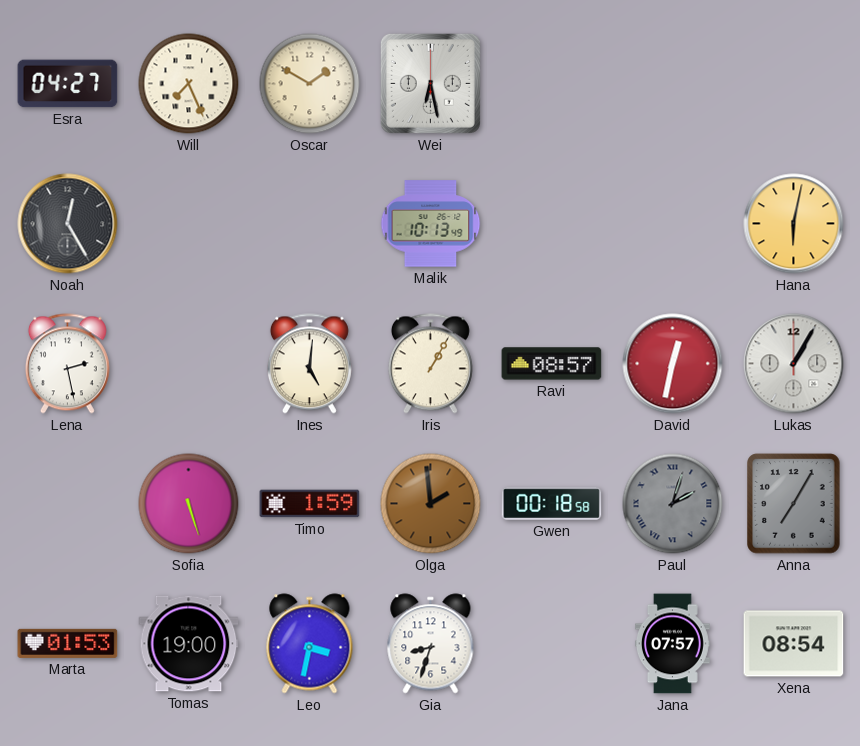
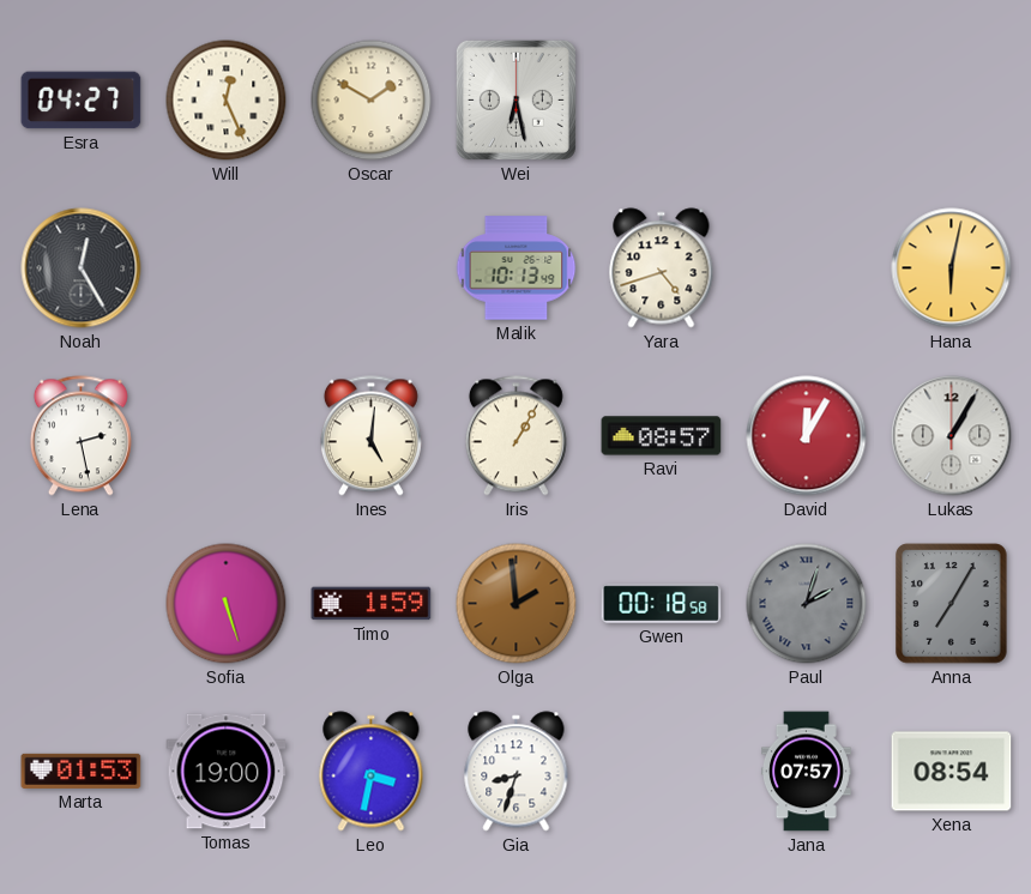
Will: 7:26 -> 12:26
Yara: none -> 4:42
David: 12:32 -> 12:05
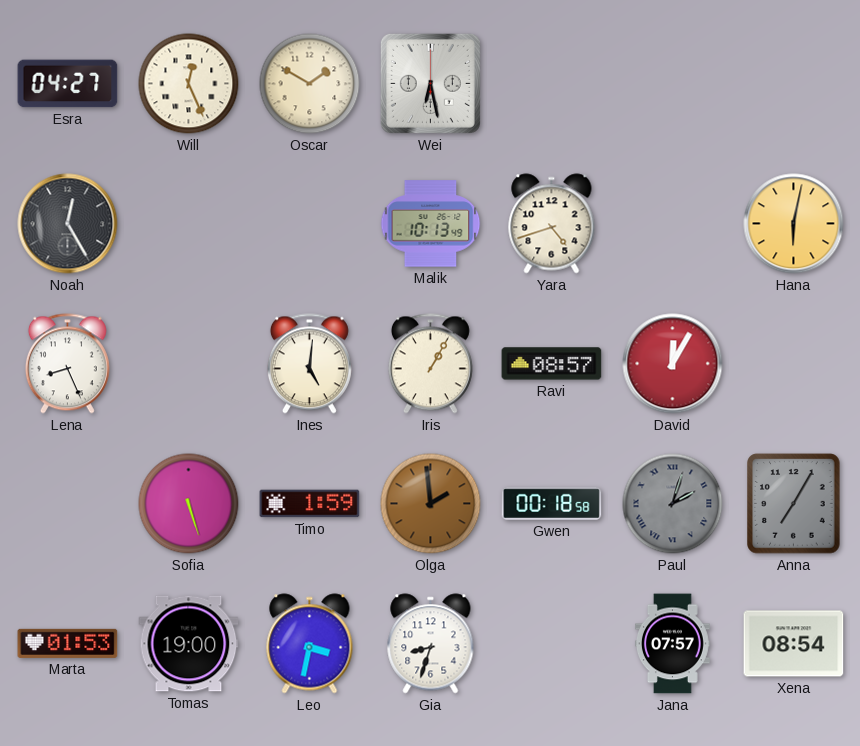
Lena: 2:28 -> 8:26
Lukas: 1:05 -> none
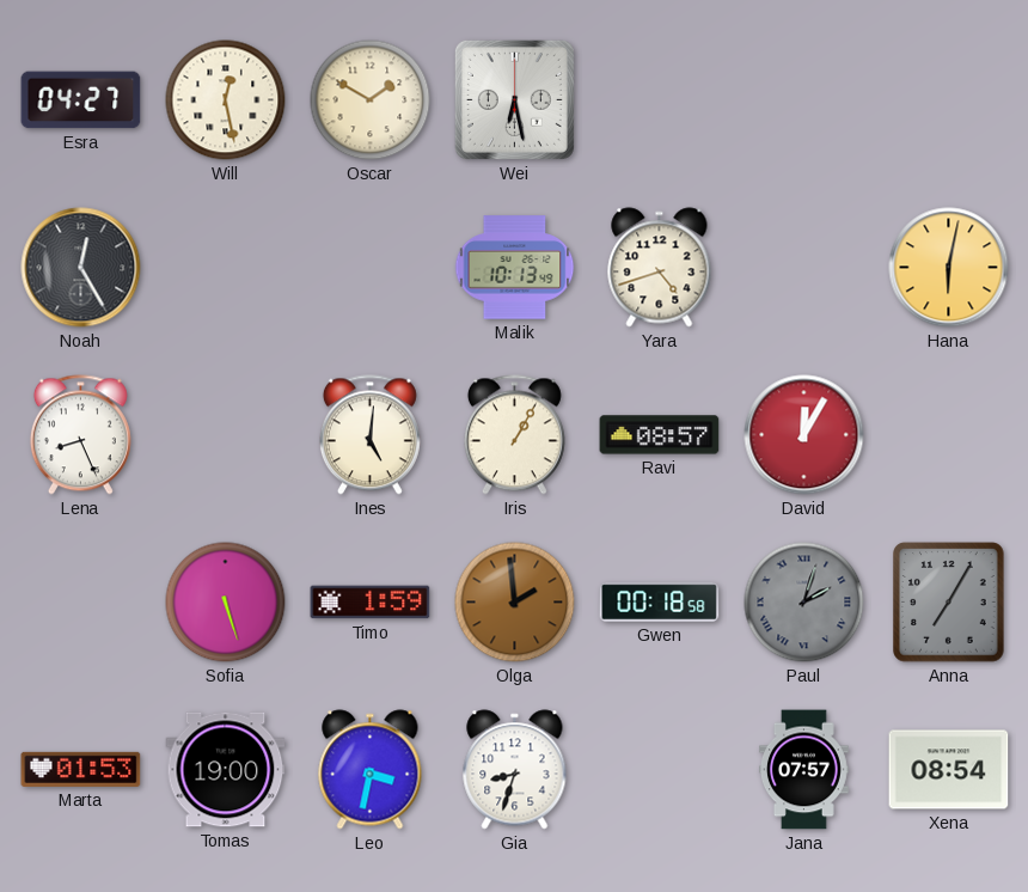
Will: 12:26 -> 12:28
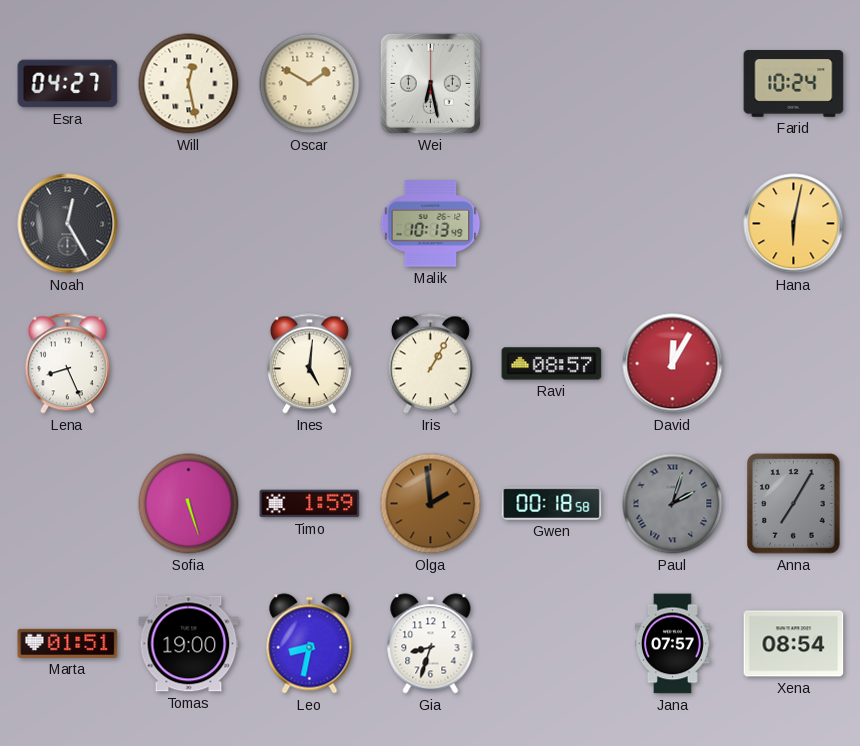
Farid: none -> 10:24
Yara: 4:42 -> none
Marta: 01:53 -> 01:51
Leo: 3:32 -> 8:32
